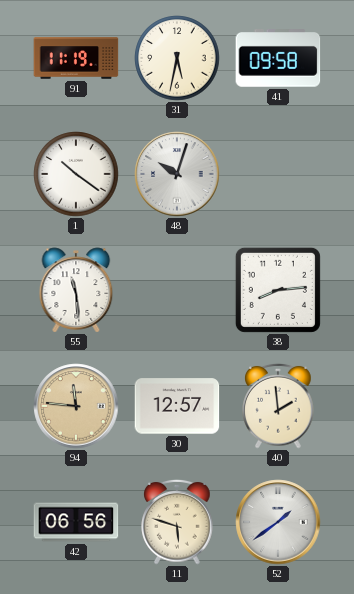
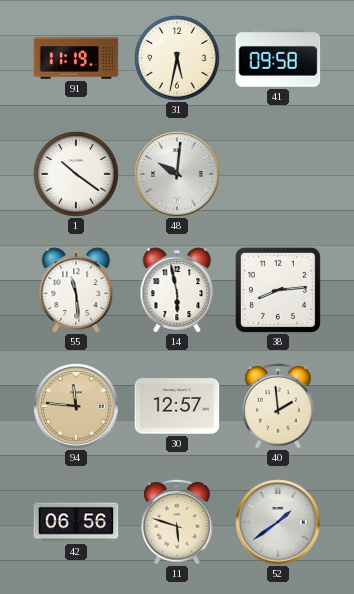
48: 10:03 -> 10:01
14: none -> 5:58
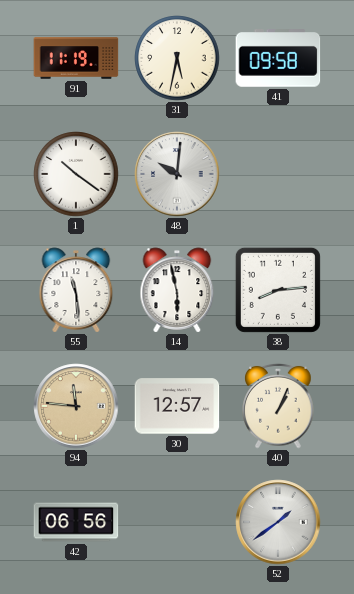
40: 1:59 -> 1:04
11: 5:48 -> none
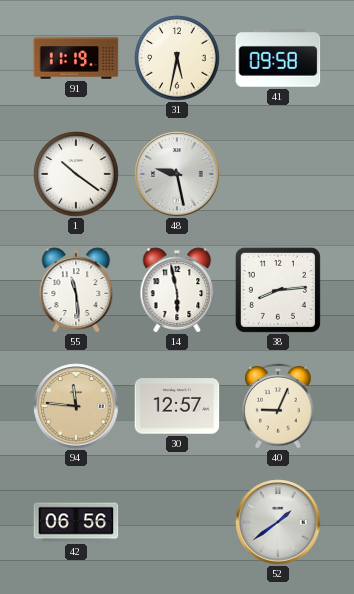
48: 10:01 -> 9:28
40: 1:04 -> 9:04
